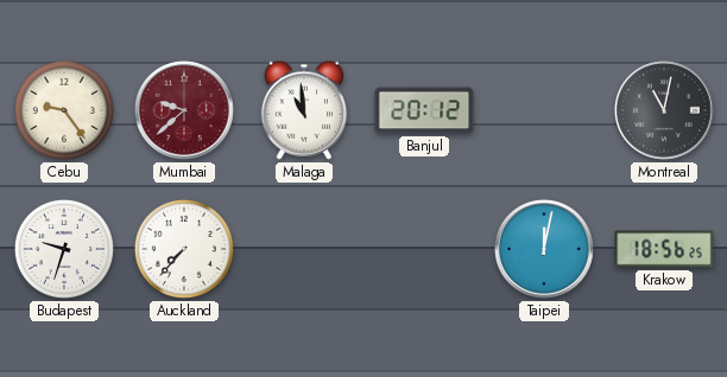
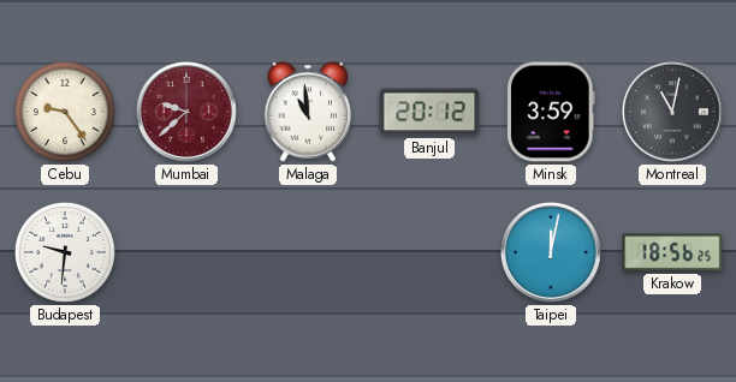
Minsk: none -> 3:59
Budapest: 9:33 -> 9:31
Auckland: 7:37 -> none
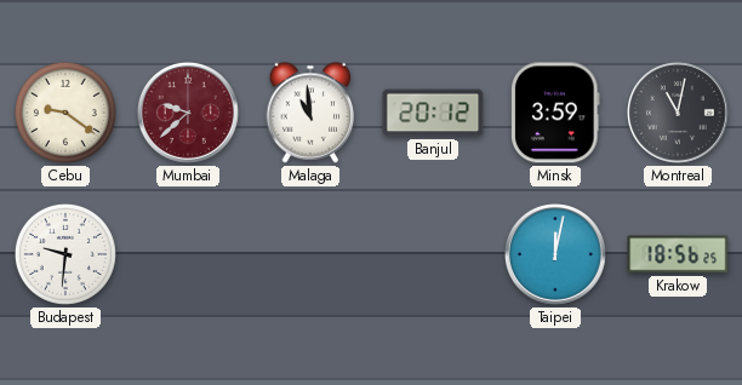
Cebu: 9:24 -> 9:21
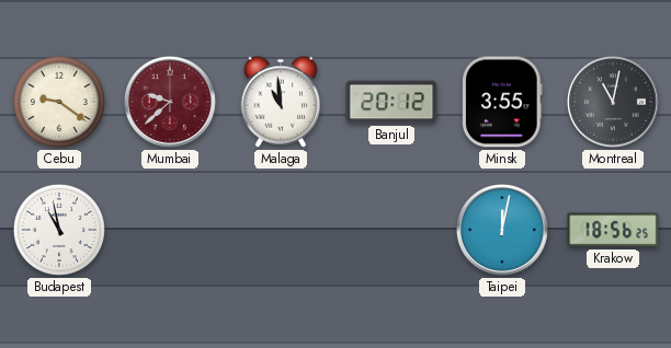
Minsk: 3:59 -> 3:55
Budapest: 9:31 -> 10:58
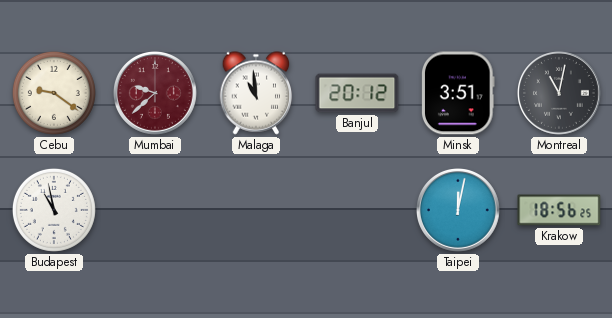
Minsk: 3:55 -> 3:51
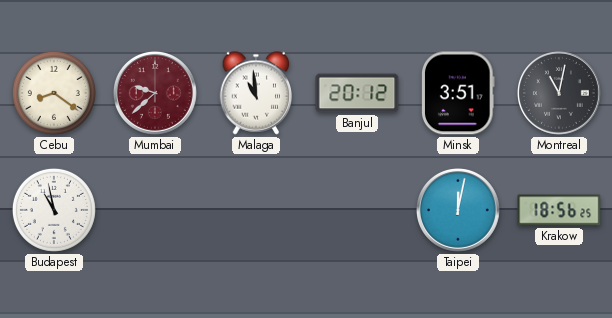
Cebu: 9:21 -> 8:21
